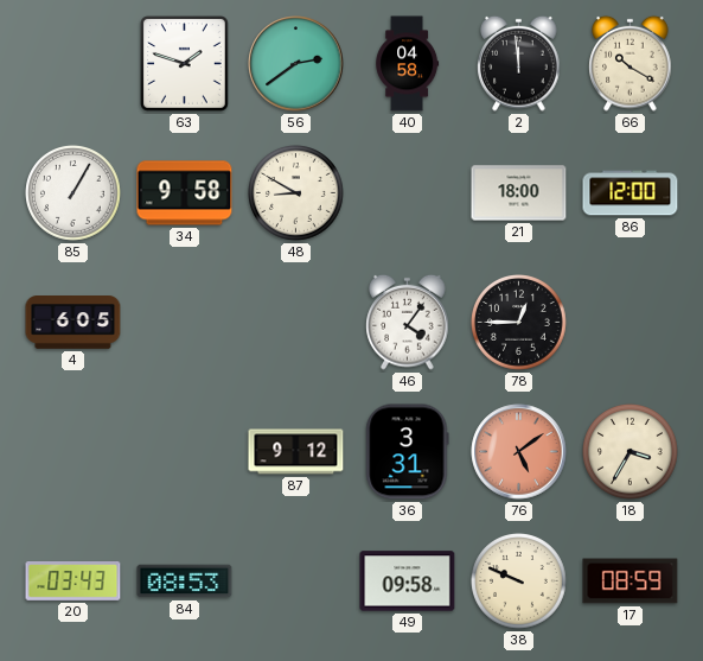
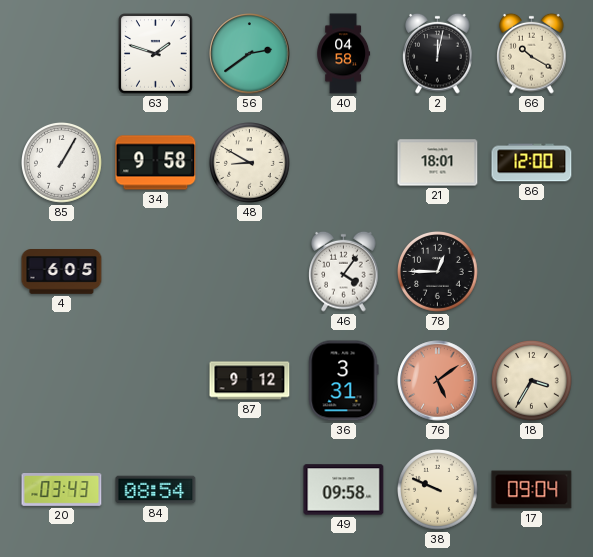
2: 11:59 -> 12:02
21: 18:00 -> 18:01
84: 08:53 -> 08:54
17: 08:59 -> 09:04
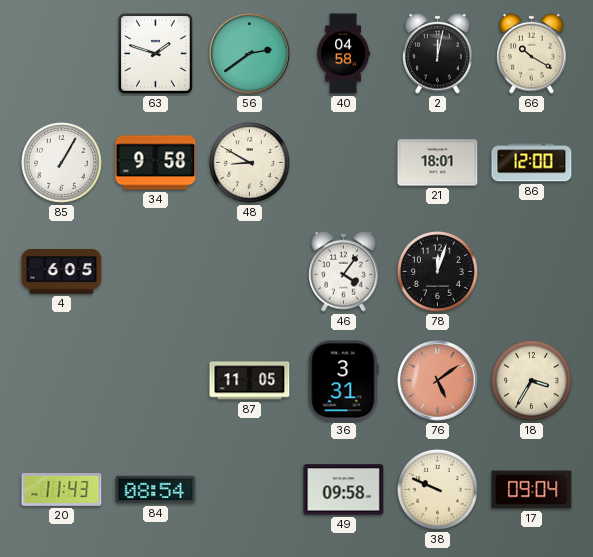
78: 12:45 -> 12:03
87: 9:12 -> 11:05
20: 03:43 -> 11:43
